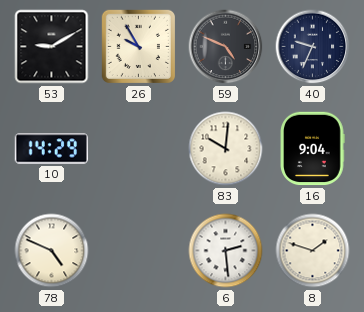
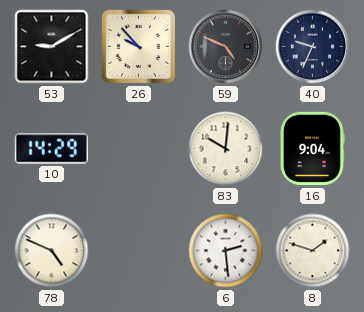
26: 9:55 -> 9:53
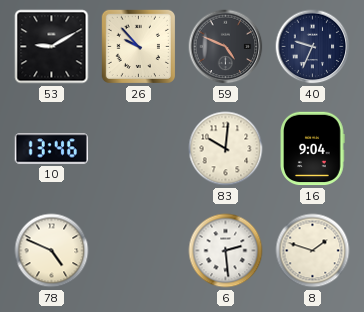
10: 14:29 -> 13:46
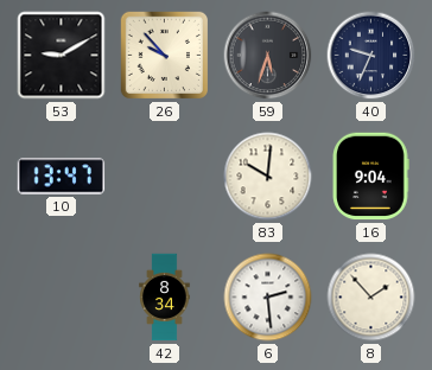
59: 4:49 -> 5:33
10: 13:46 -> 13:47
78: 4:49 -> none
42: none -> 8:34
8: 1:48 -> 1:53
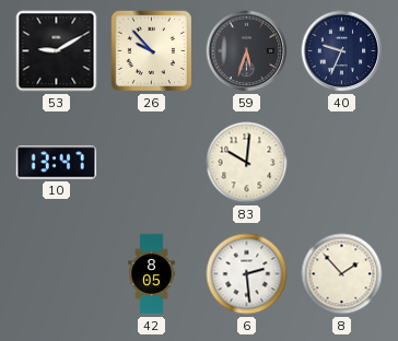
16: 9:04 -> none
42: 8:34 -> 8:05
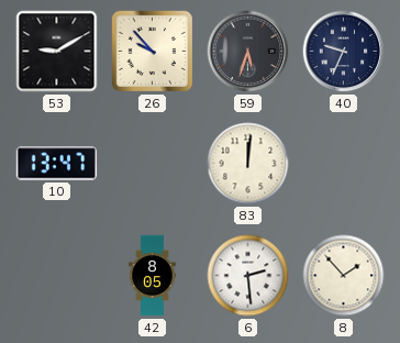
83: 10:01 -> 12:01
